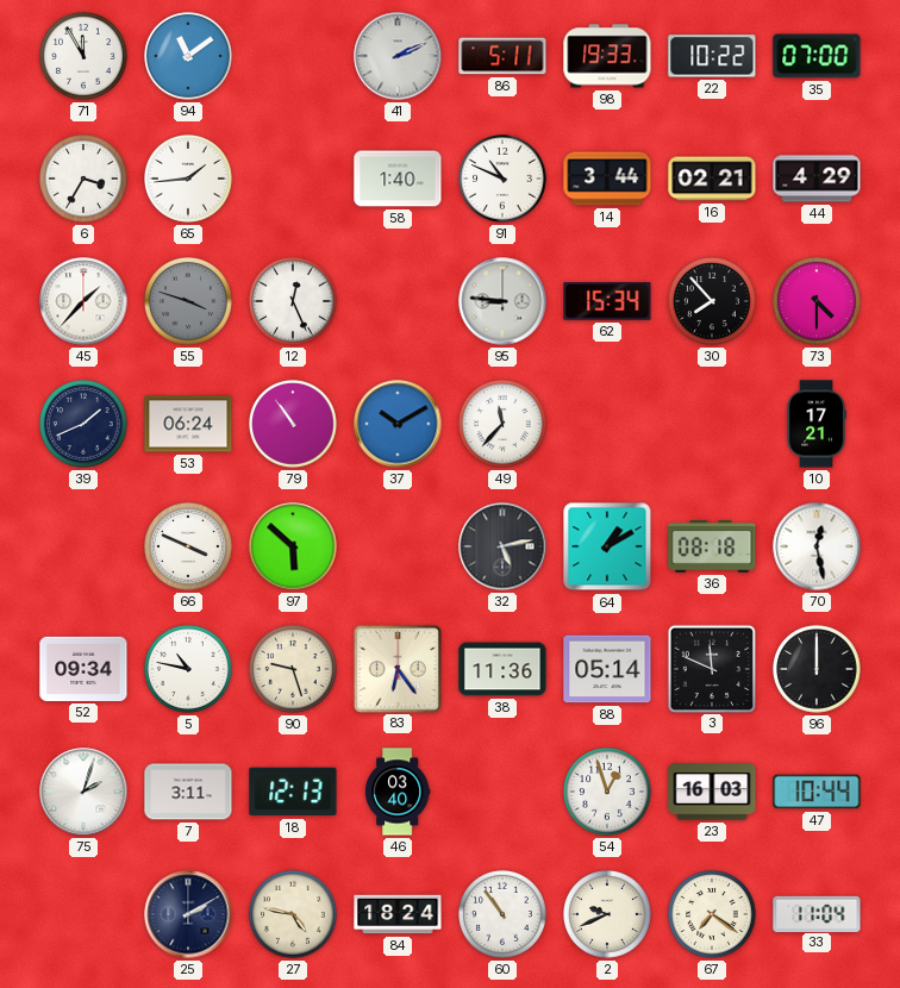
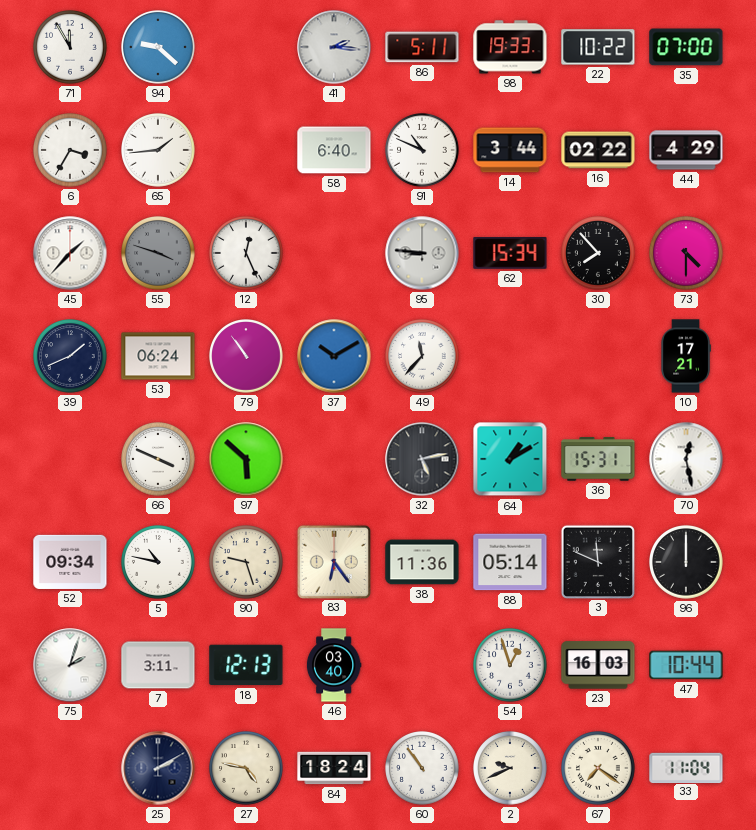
94: 11:09 -> 9:22
41: 2:11 -> 2:16
58: 1:40 -> 6:40
16: 02:21 -> 02:22
36: 08:18 -> 15:31
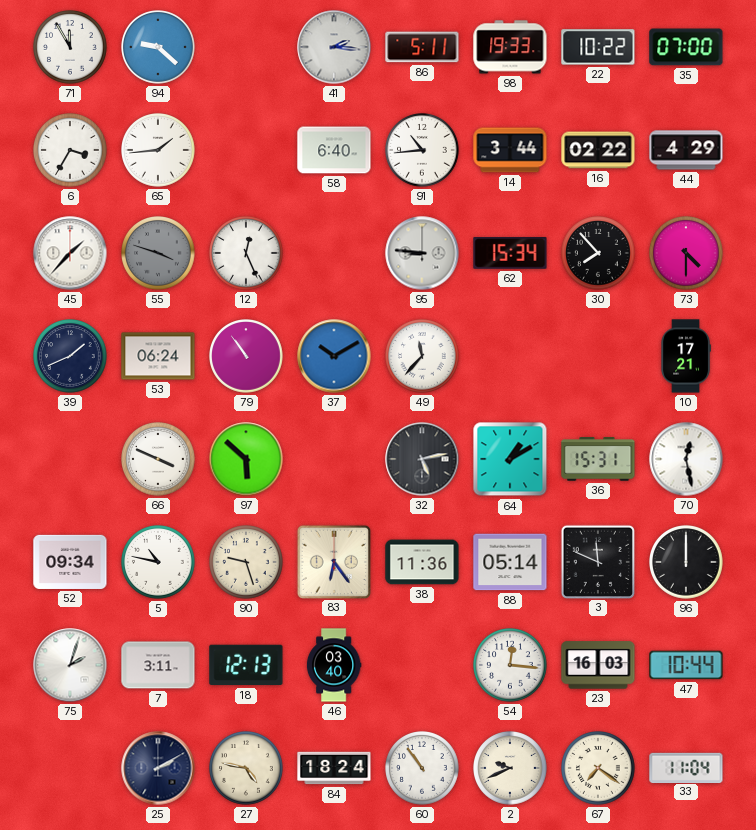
91: 10:49 -> 10:44
54: 12:57 -> 12:16
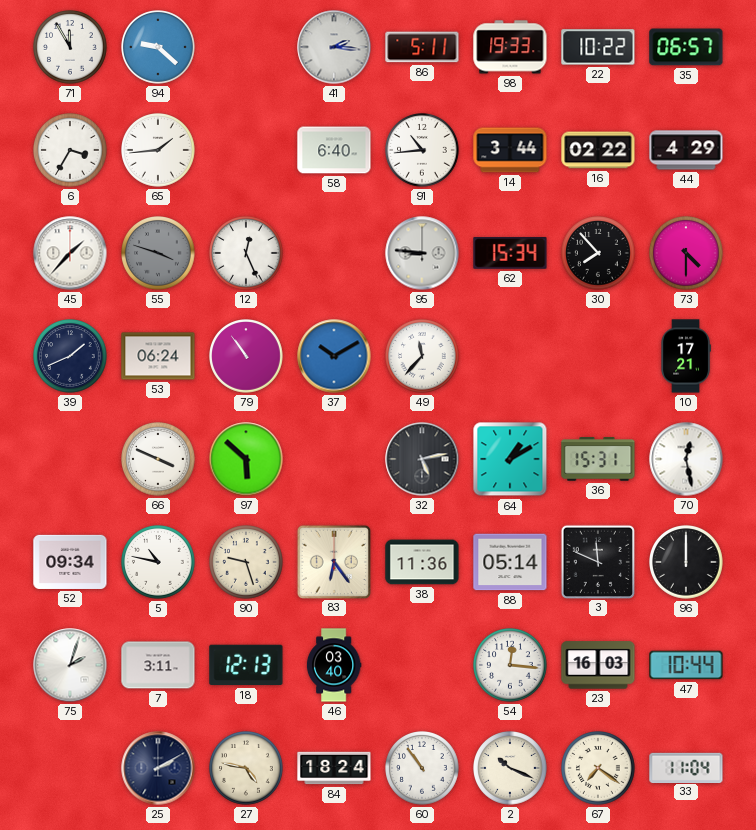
35: 07:00 -> 06:57
2: 9:41 -> 10:19
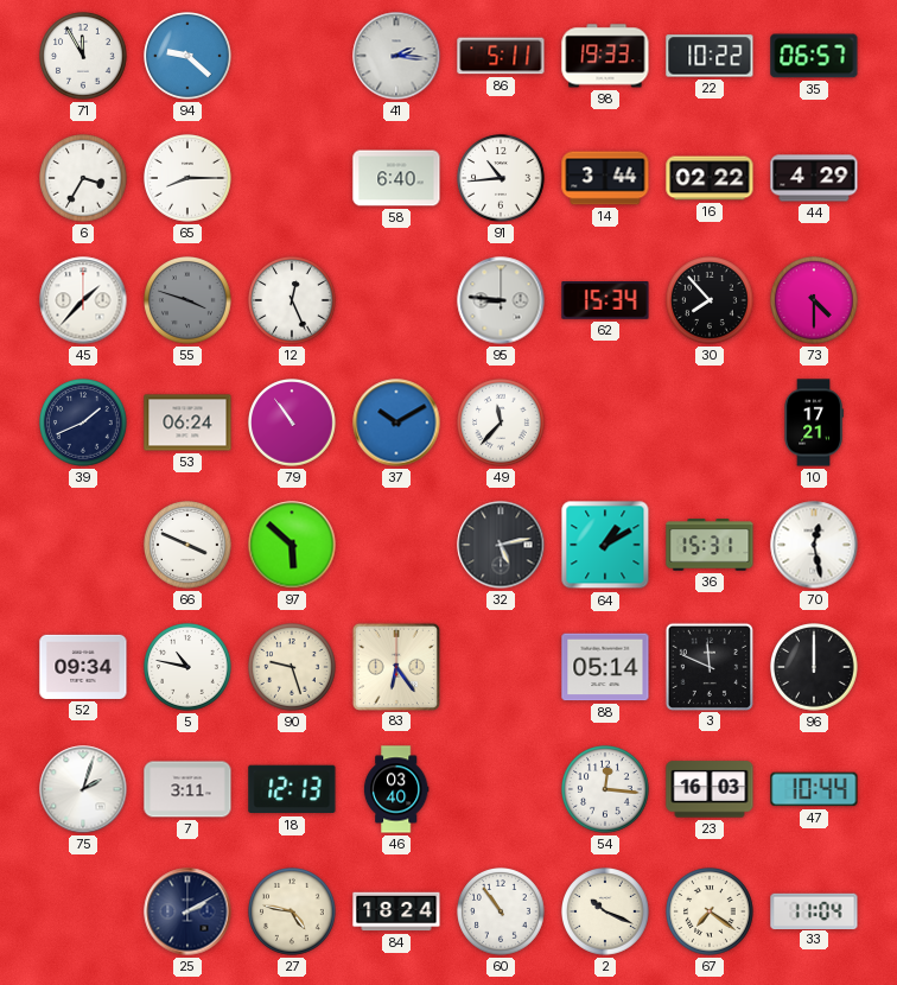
65: 1:44 -> 8:15
38: 11:36 -> none
